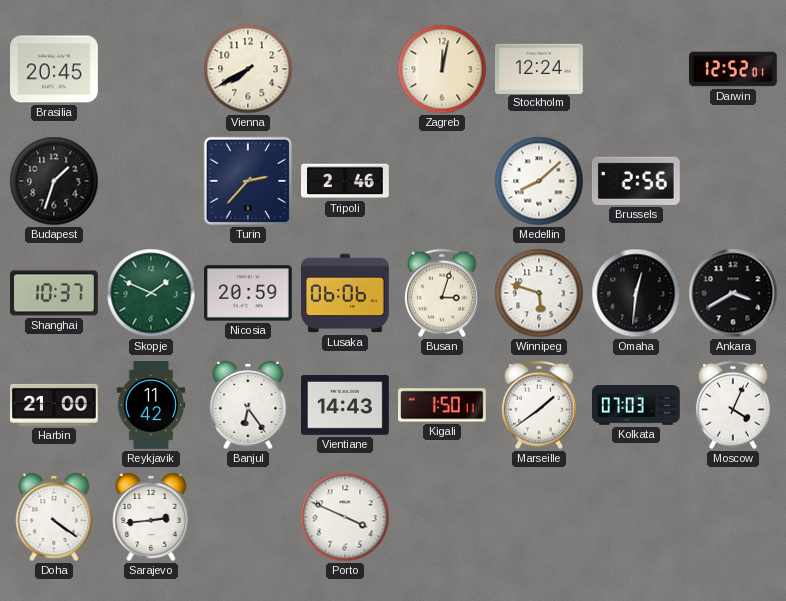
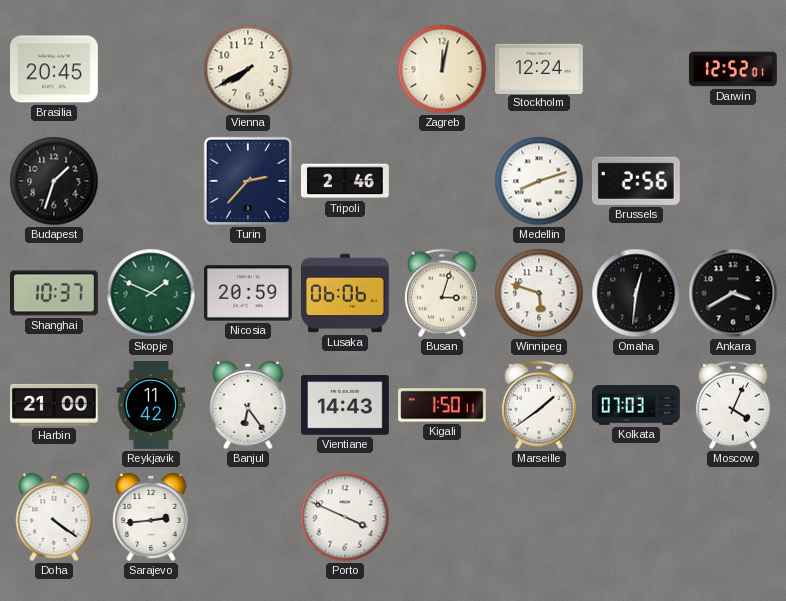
Medellin: 8:08 -> 8:12
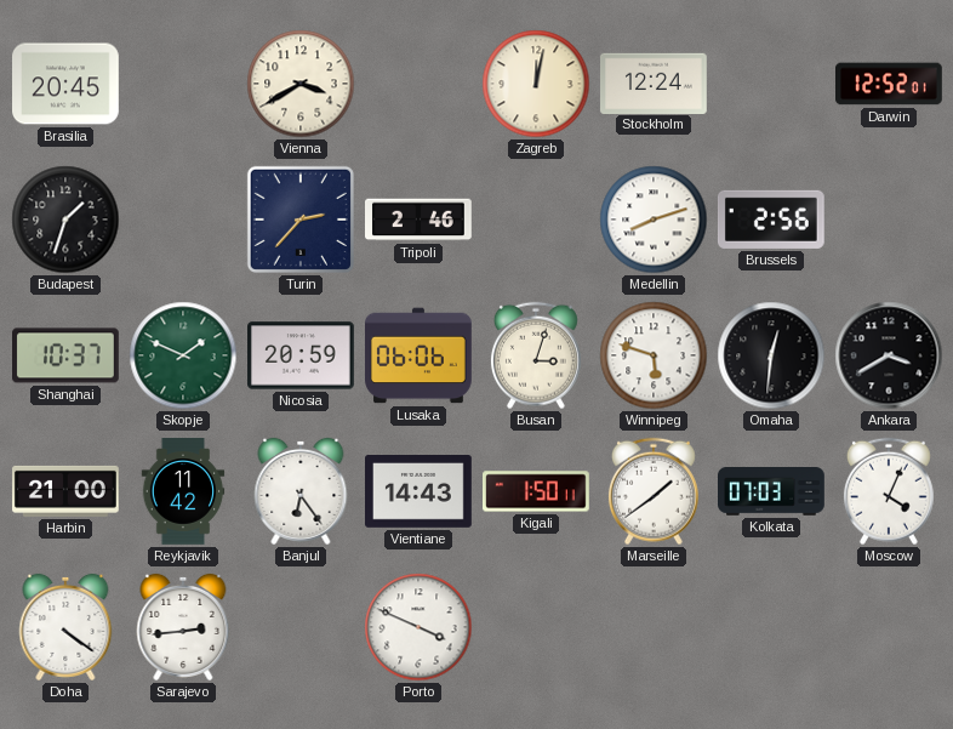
Vienna: 7:40 -> 3:40
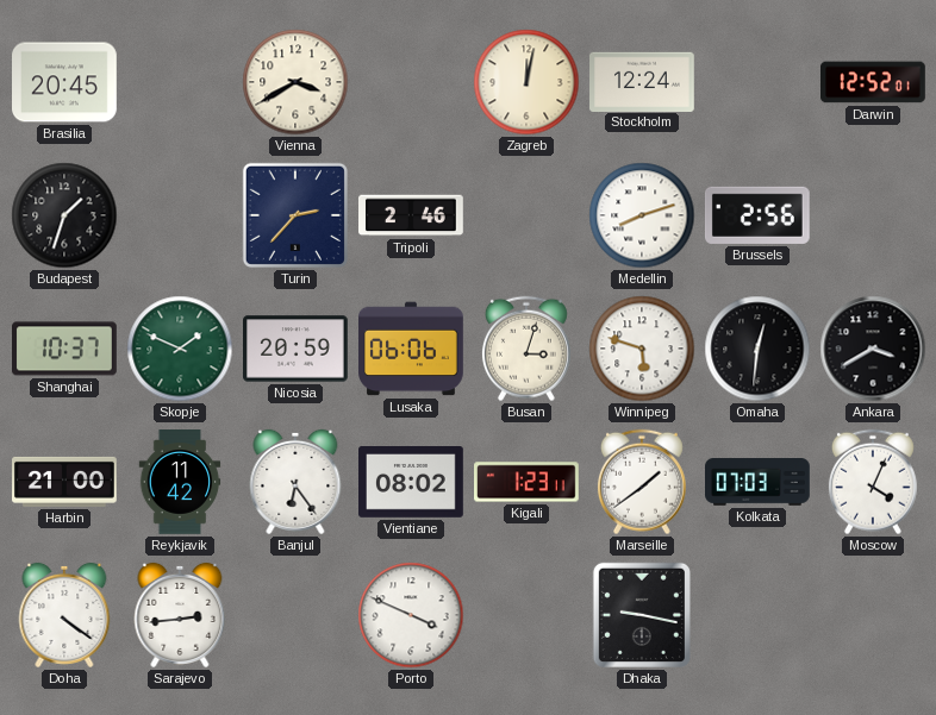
Vientiane: 14:43 -> 08:02
Kigali: 1:50 -> 1:23
Dhaka: none -> 9:17
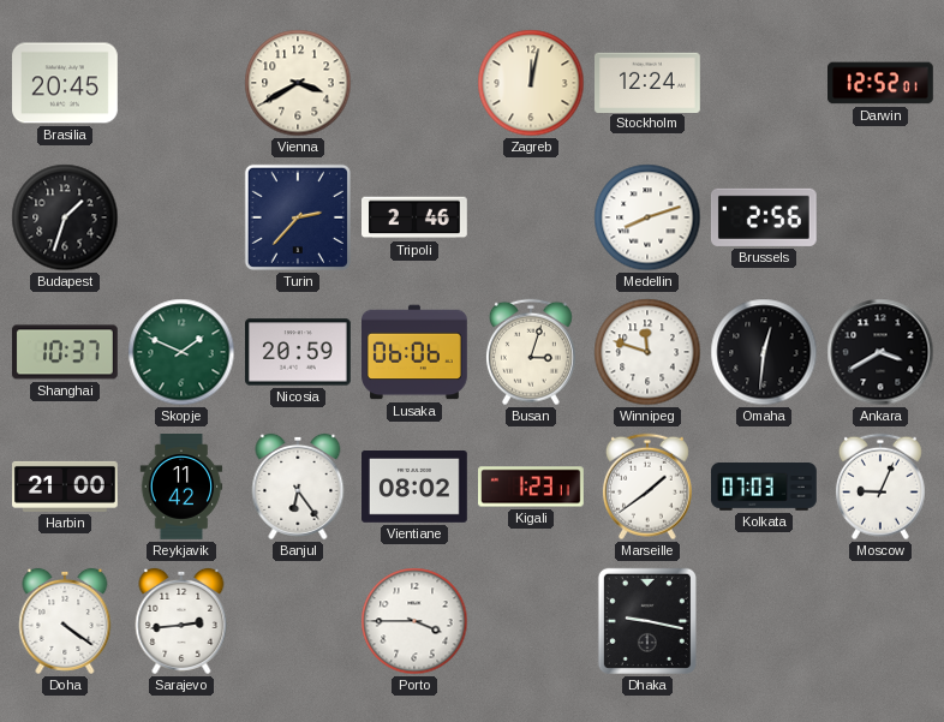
Winnipeg: 5:48 -> 11:48
Moscow: 4:04 -> 9:04
Porto: 3:49 -> 3:45
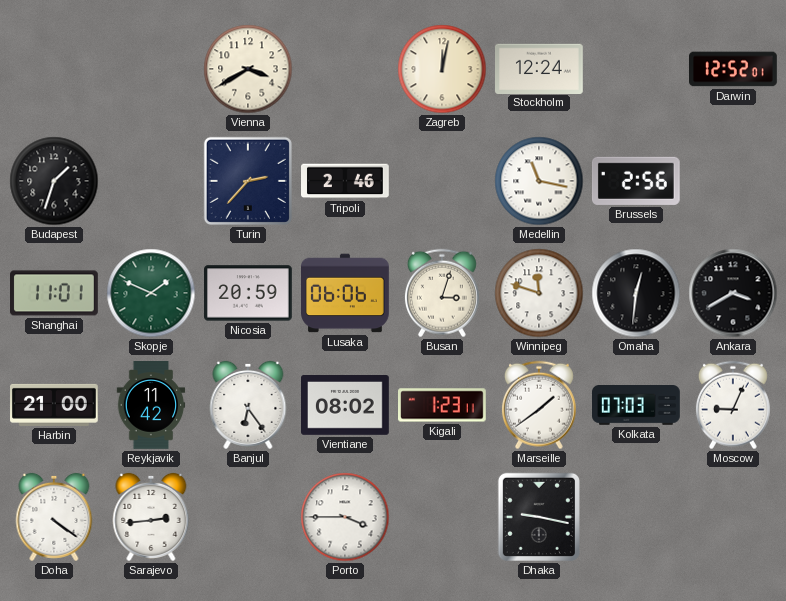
Brasilia: 20:45 -> none
Medellin: 8:12 -> 11:17
Shanghai: 10:37 -> 11:01
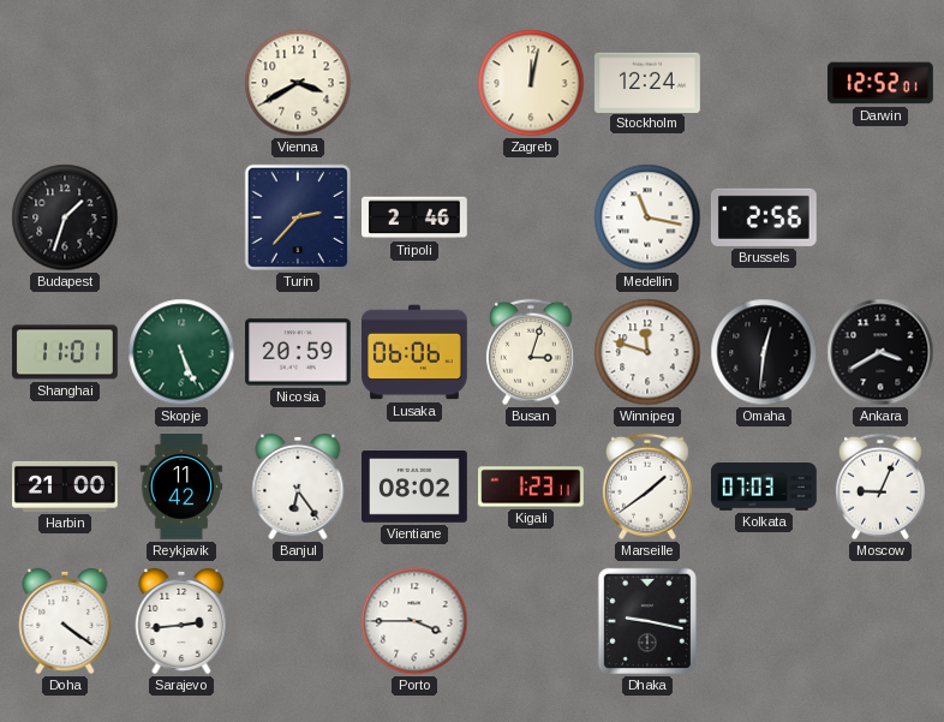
Skopje: 1:49 -> 5:26
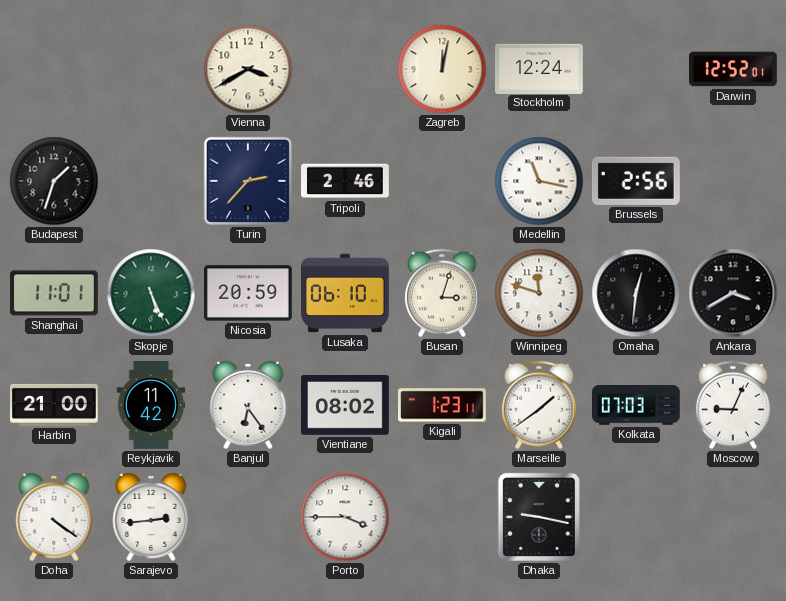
Lusaka: 06:06 -> 06:10
